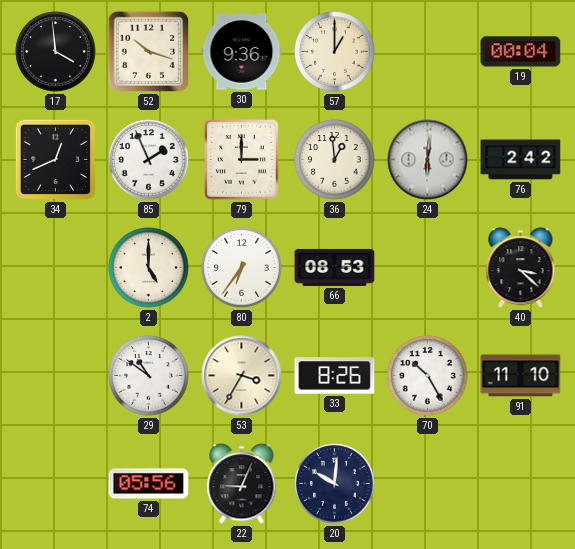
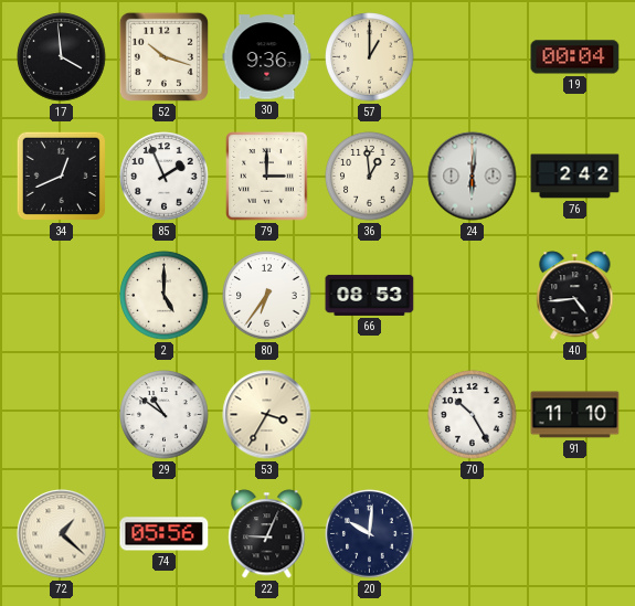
40: 3:22 -> 4:44
33: 8:26 -> none
72: none -> 1:22
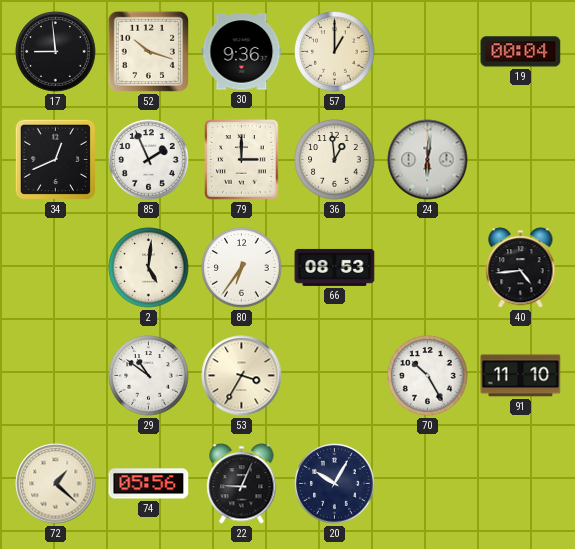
17: 3:59 -> 8:59
76: 2:42 -> none
2: 5:00 -> 5:01
20: 10:01 -> 10:05
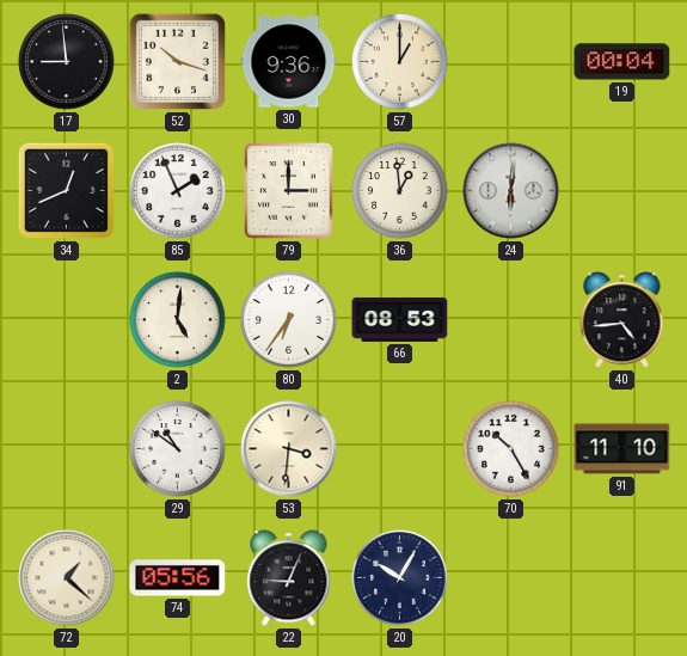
53: 3:35 -> 3:31
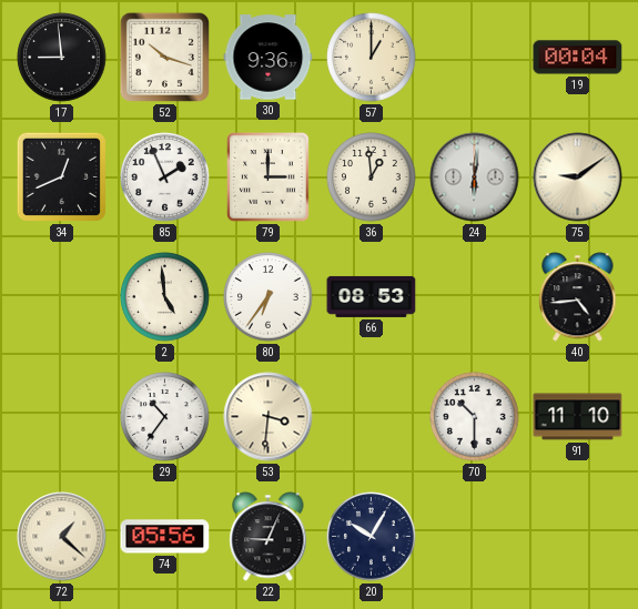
75: none -> 9:09
2: 5:01 -> 4:59
29: 10:51 -> 10:36
70: 10:25 -> 10:30
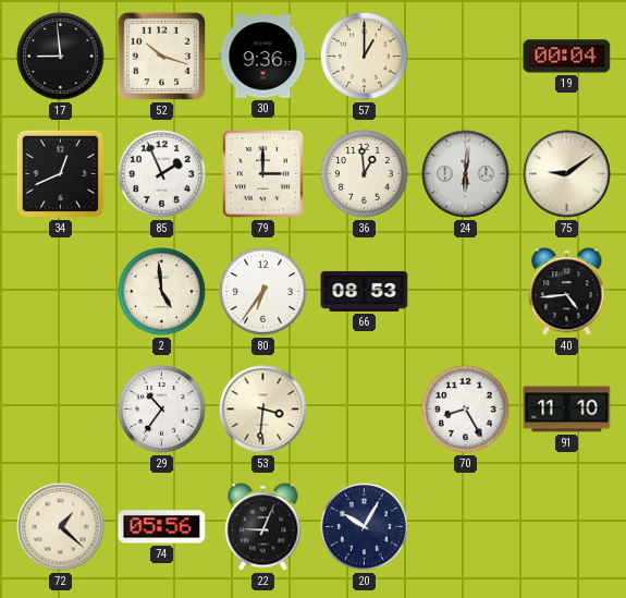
70: 10:30 -> 8:25
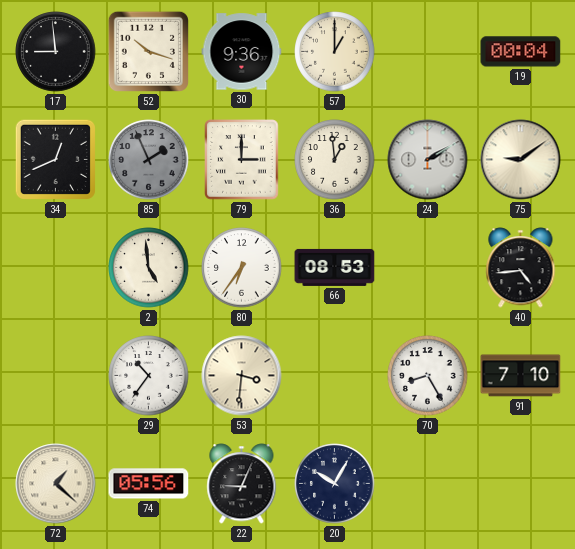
85 dial: white -> grey
24: 6:01 -> 2:10
91: 11:10 -> 7:10
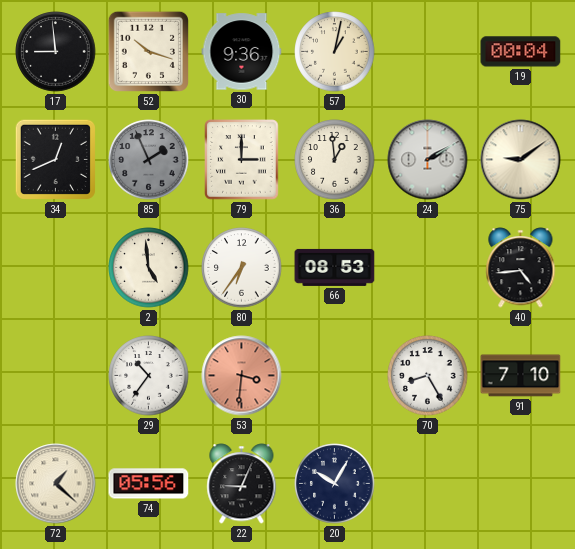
57: 1:00 -> 1:02
53 dial: cream -> salmon
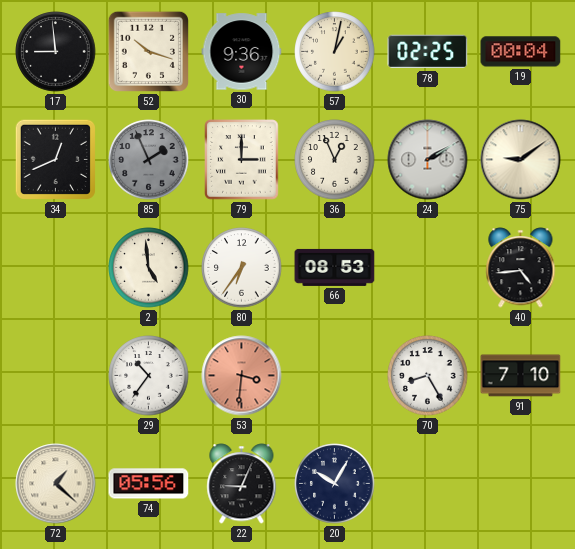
78: none -> 02:25
36: 12:59 -> 12:56
